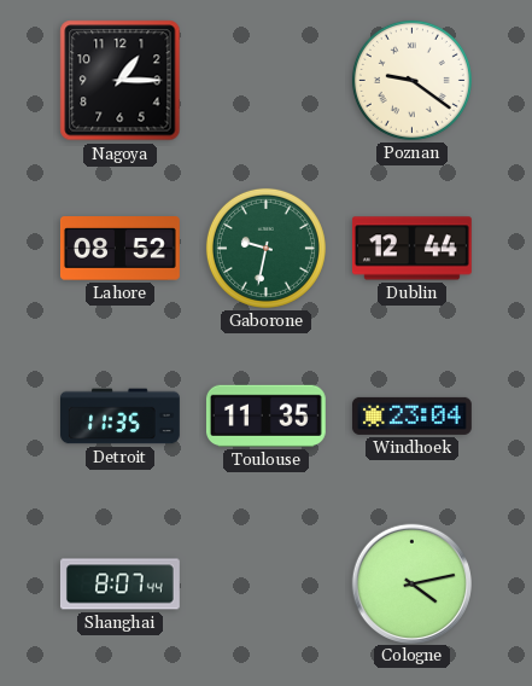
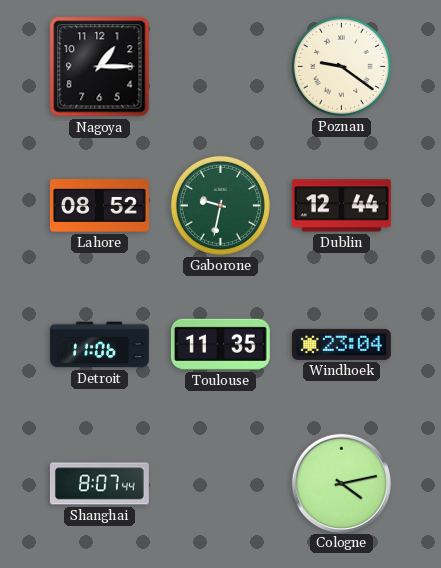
Detroit: 11:35 -> 11:06
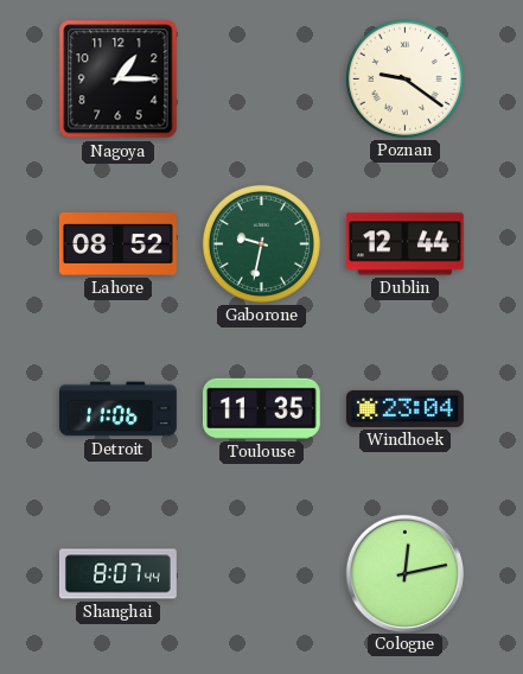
Cologne: 4:13 -> 12:13
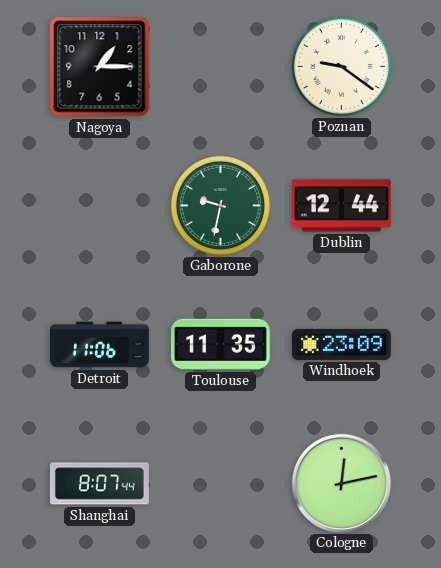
Lahore: 08:52 -> none
Windhoek: 23:04 -> 23:09
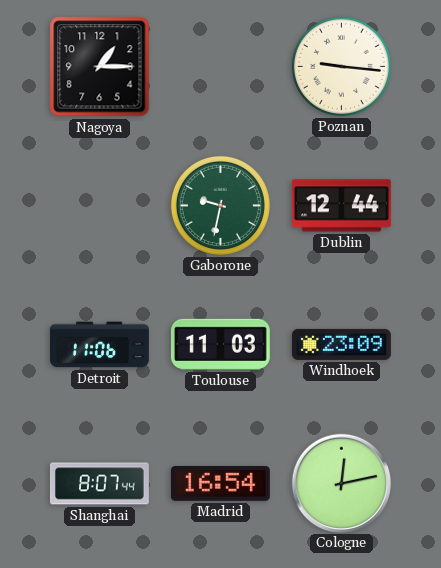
Poznan: 9:21 -> 9:16
Toulouse: 11:35 -> 11:03
Madrid: none -> 16:54
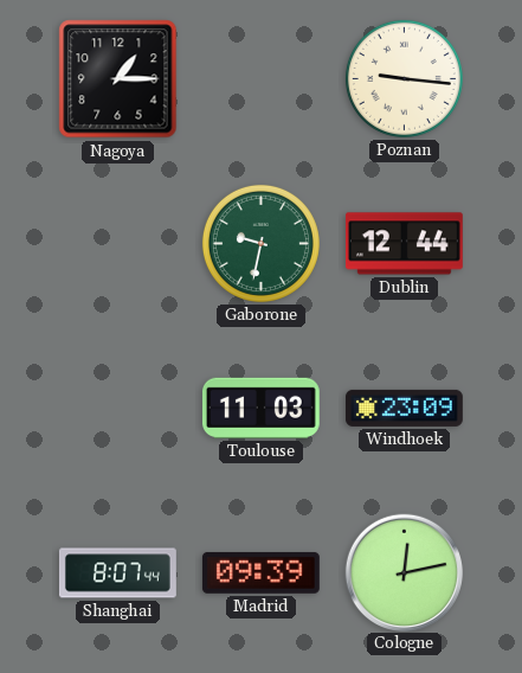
Detroit: 11:06 -> none
Madrid: 16:54 -> 09:39
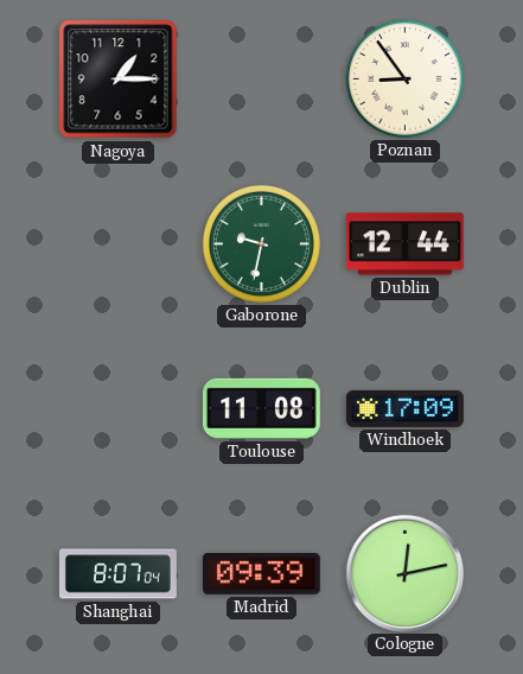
Poznan: 9:16 -> 8:54
Toulouse: 11:03 -> 11:08
Windhoek: 23:09 -> 17:09
Shanghai: 8:07:44 -> 8:07:04
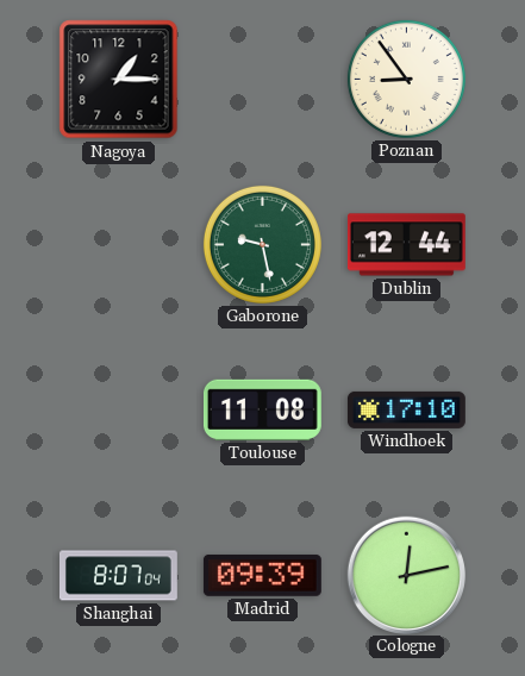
Gaborone: 9:32 -> 9:28
Windhoek: 17:09 -> 17:10
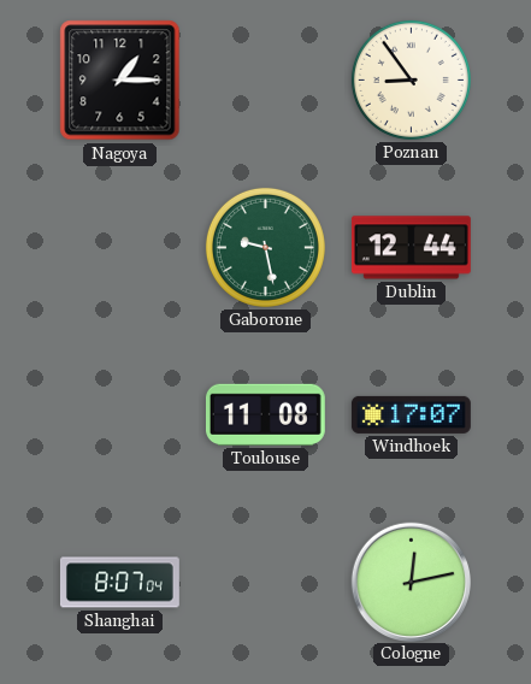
Windhoek: 17:10 -> 17:07
Madrid: 09:39 -> none
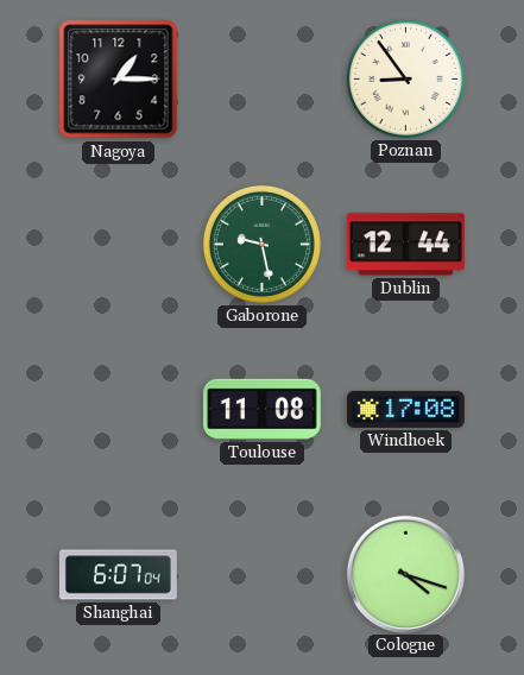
Windhoek: 17:07 -> 17:08
Shanghai: 8:07 -> 6:07
Cologne: 12:13 -> 4:18
